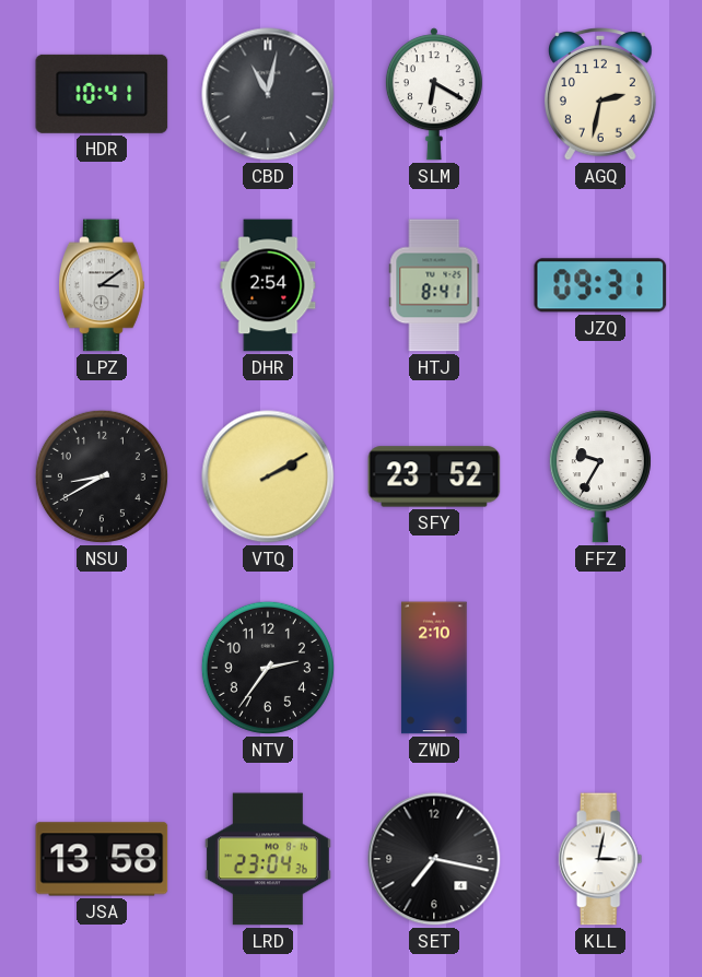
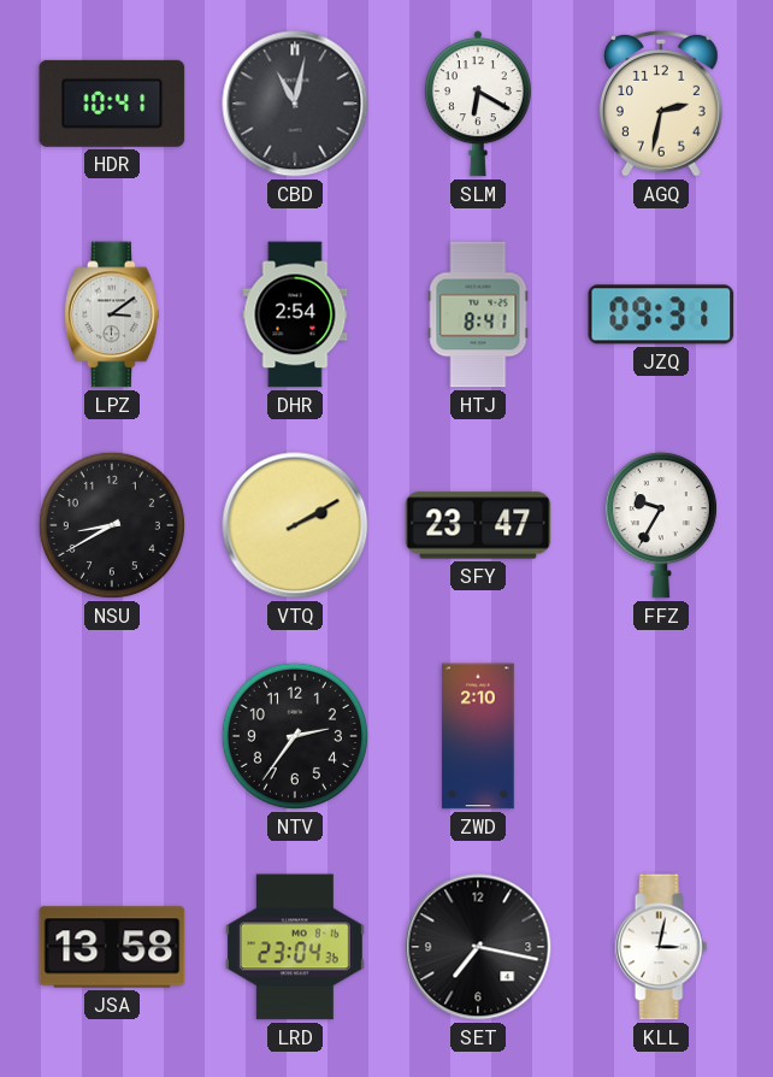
SFY: 23:52 -> 23:47
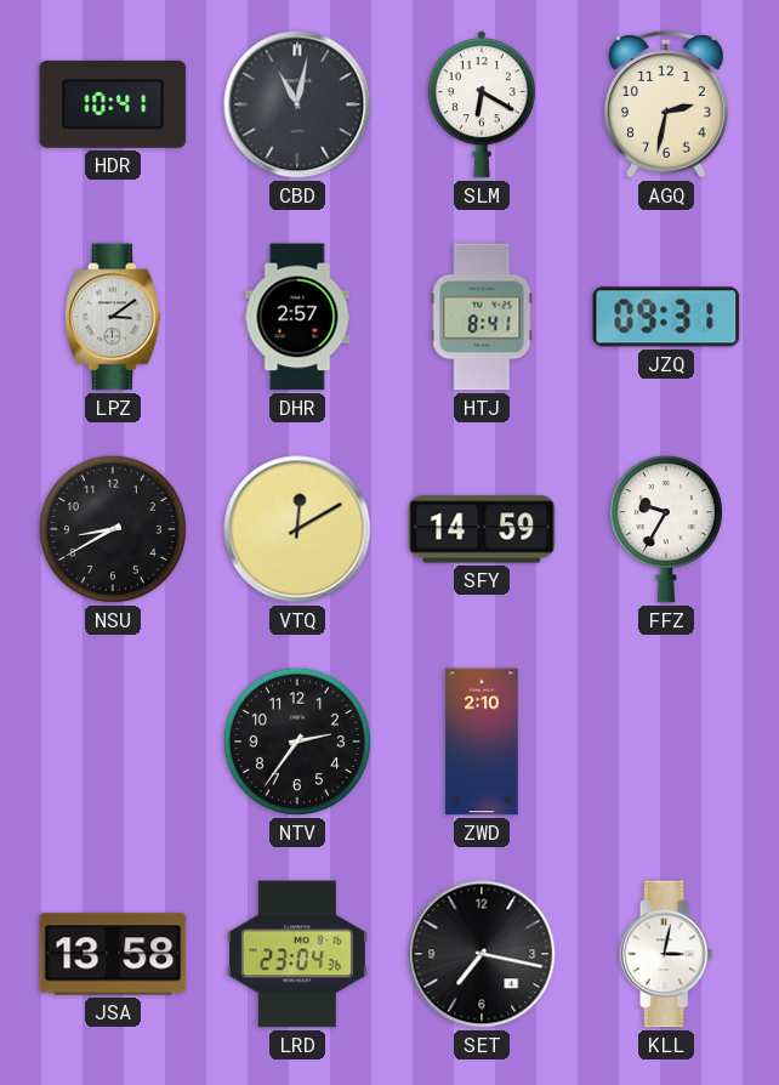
DHR: 2:54 -> 2:57
VTQ: 2:10 -> 12:10
SFY: 23:47 -> 14:59
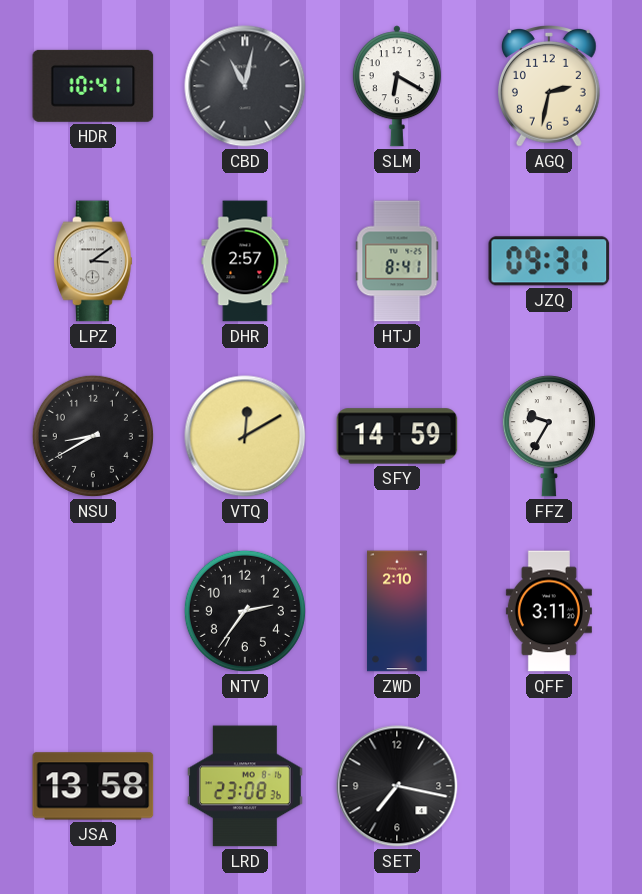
QFF: none -> 3:11
LRD: 23:04 -> 23:08
KLL: 3:02 -> none
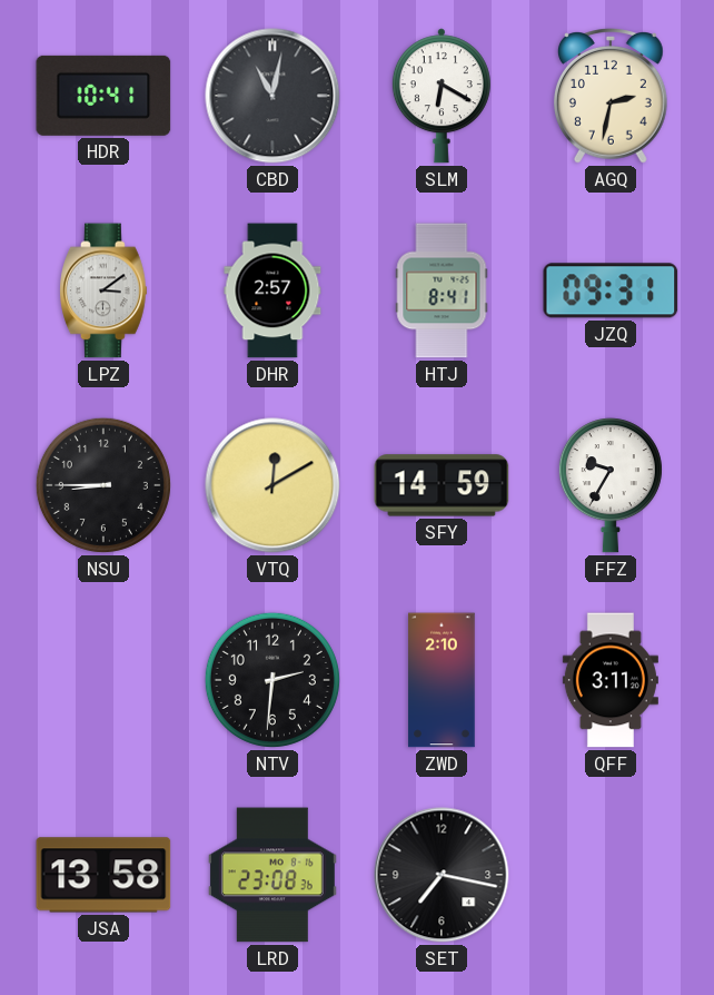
NSU: 8:40 -> 8:45
NTV: 2:36 -> 2:31
